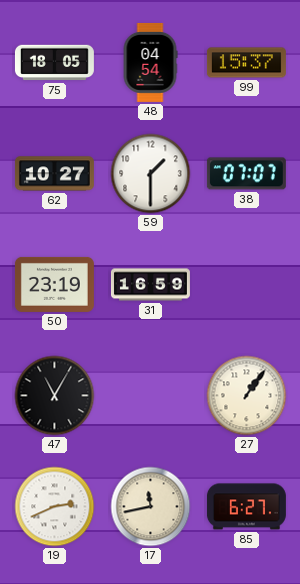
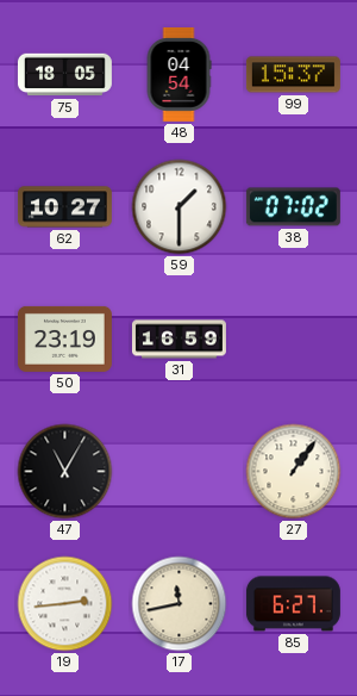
38: 07:07 -> 07:02
19: 2:41 -> 2:44
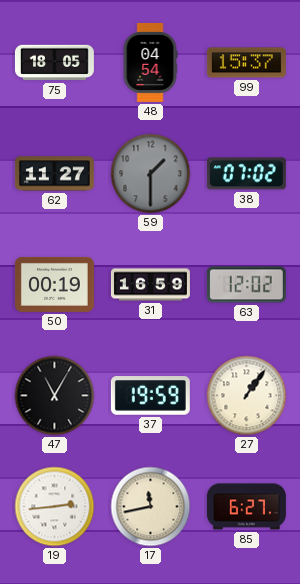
62: 10:27 -> 11:27
59 dial: white -> grey
50: 23:19 -> 00:19
63: none -> 12:02
37: none -> 19:59
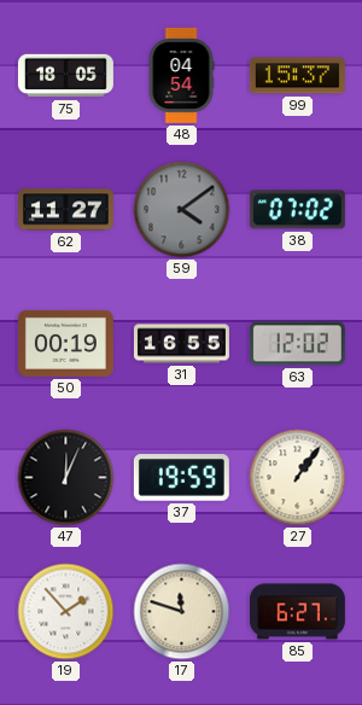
59: 1:30 -> 4:09
31: 16:59 -> 16:55
47: 11:05 -> 12:04
19: 2:44 -> 1:53
17: 11:43 -> 11:48
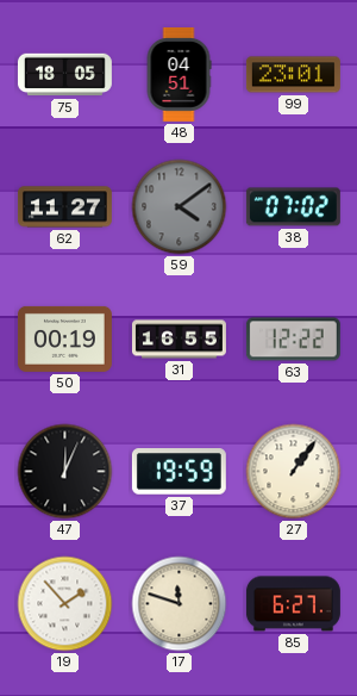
48: 04:54 -> 04:51
99: 15:37 -> 23:01
63: 12:02 -> 12:22
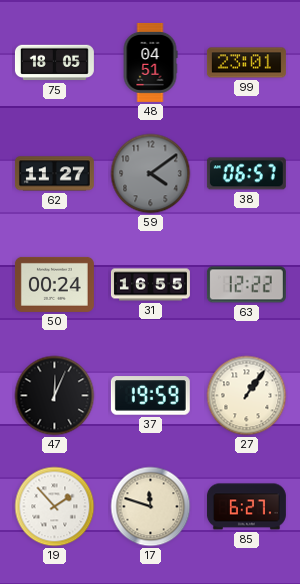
38: 07:02 -> 06:57
50: 00:19 -> 00:24
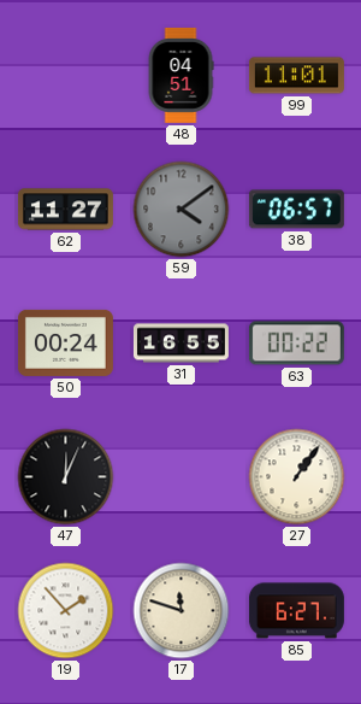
75: 18:05 -> none
99: 23:01 -> 11:01
63: 12:22 -> 00:22
37: 19:59 -> none
